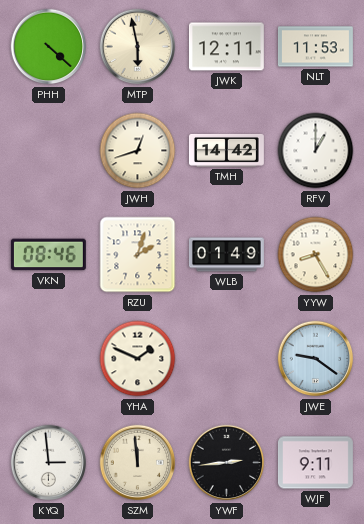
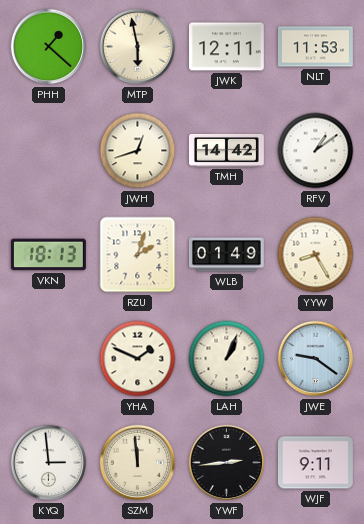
PHH: 4:22 -> 1:22
RFV: 1:00 -> 1:09
VKN: 08:46 -> 18:13
LAH: none -> 1:04
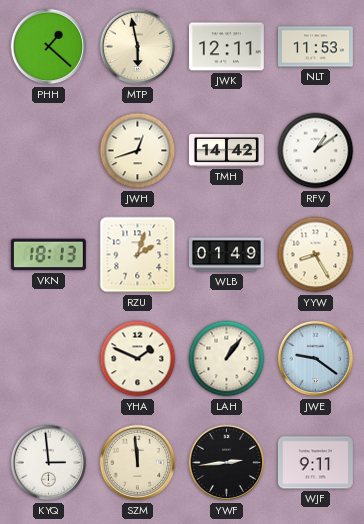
LAH: 1:04 -> 1:06
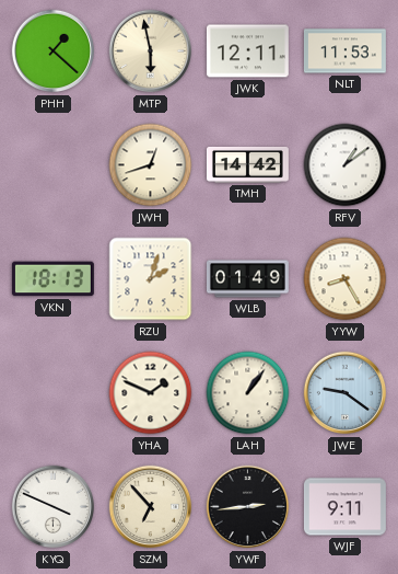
KYQ: 2:59 -> 3:49
SZM: 11:59 -> 6:53
